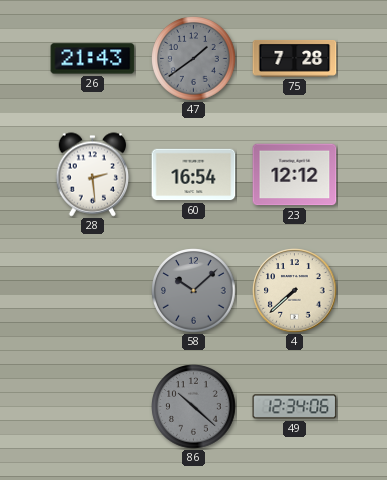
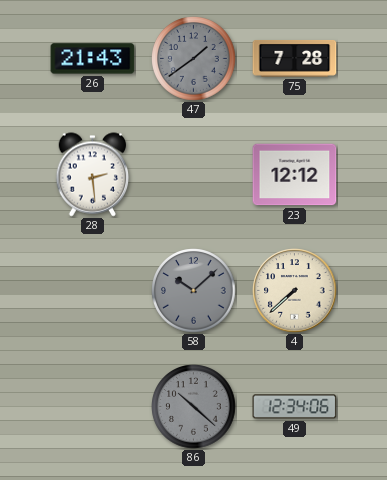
60: 16:54 -> none
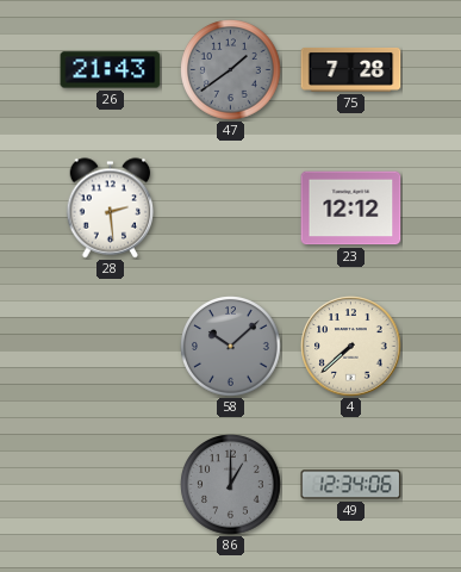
86: 10:22 -> 1:00
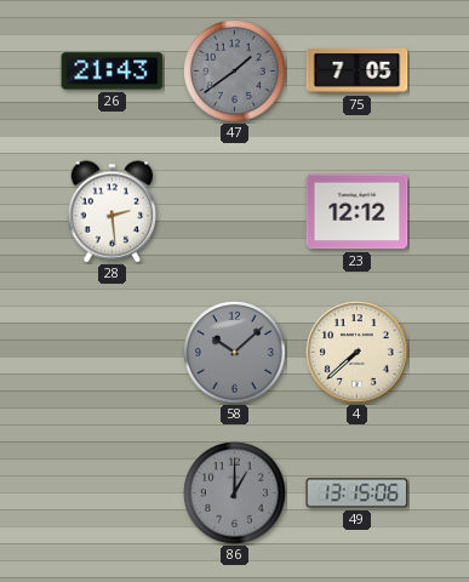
75: 7:28 -> 7:05
49: 12:34 -> 13:15
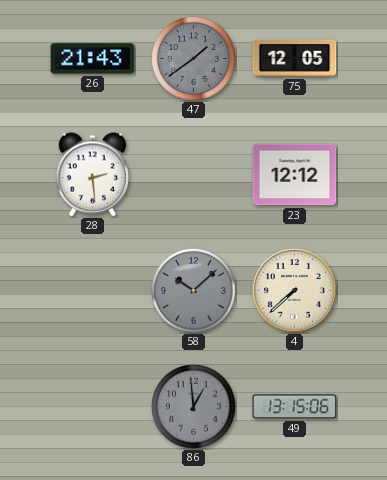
75: 7:05 -> 12:05
86: 1:00 -> 12:59
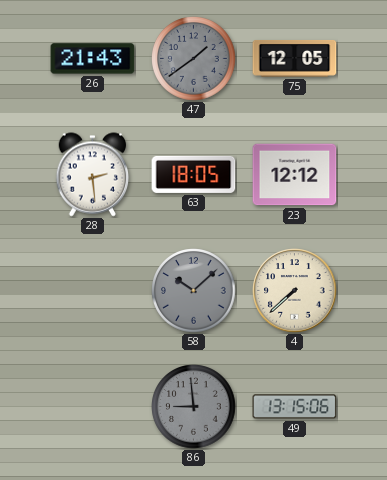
63: none -> 18:05
86: 12:59 -> 8:59
